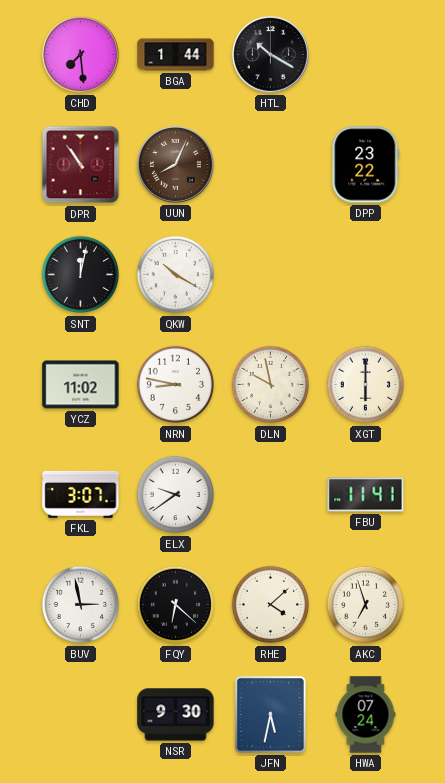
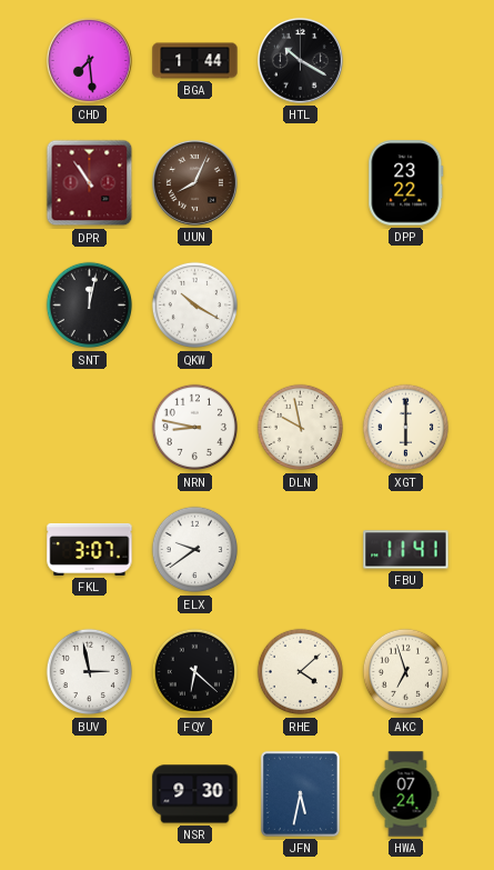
YCZ: 11:02 -> none
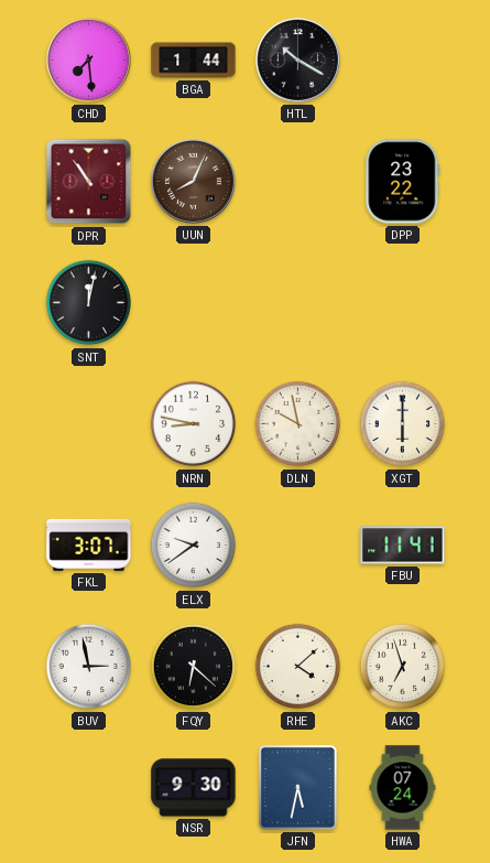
QKW: 10:20 -> none
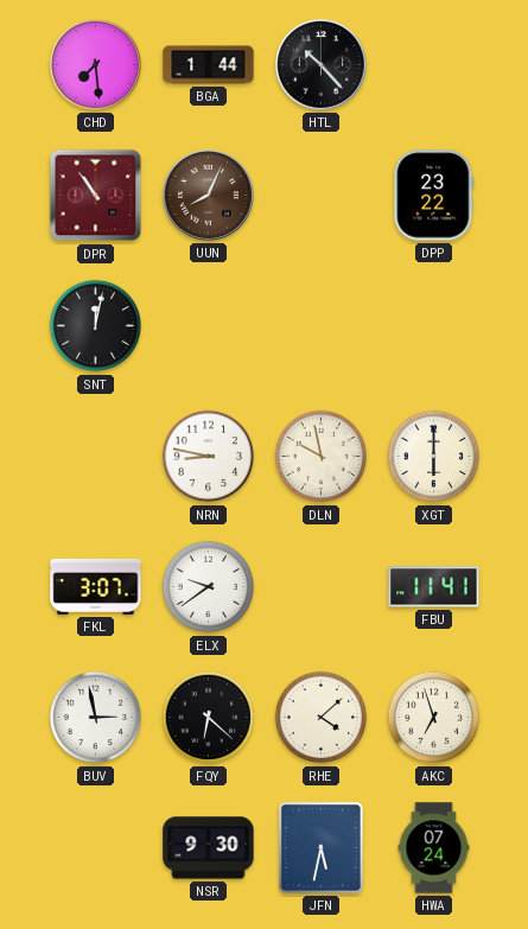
HTL: 10:20 -> 10:23
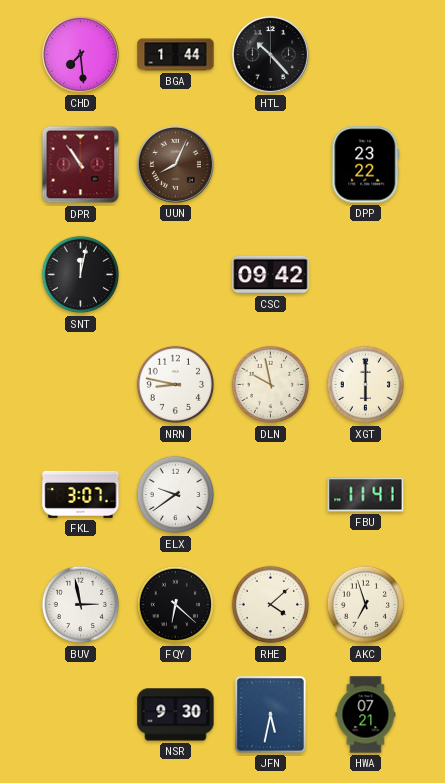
CSC: none -> 09:42
HWA: 07:24 -> 07:21
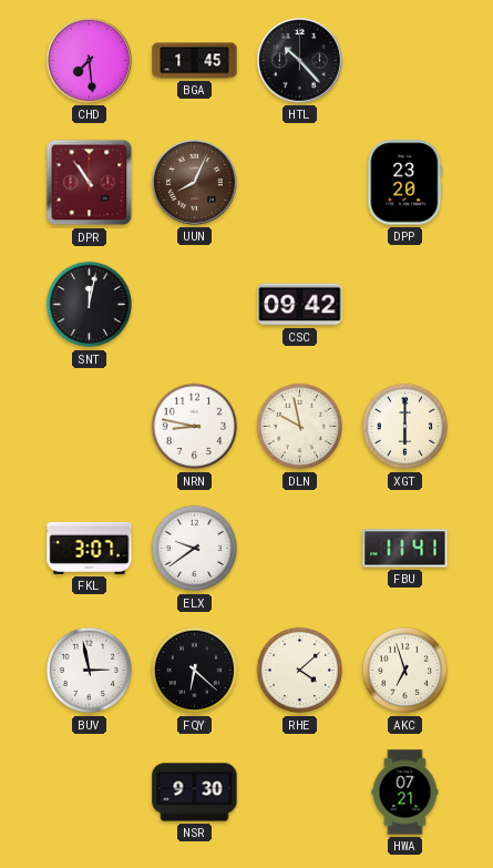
BGA: 1:44 -> 1:45
DPP: 23:22 -> 23:20
JFN: 5:32 -> none
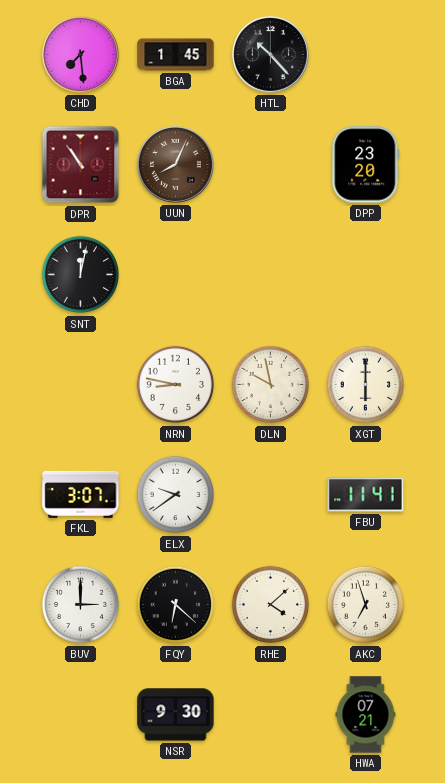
CSC: 09:42 -> none
BUV: 2:58 -> 3:00
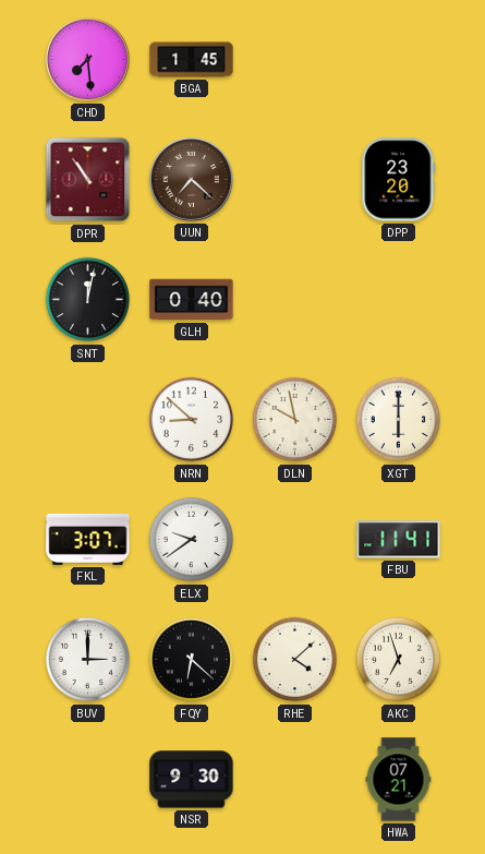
HTL: 10:23 -> none
UUN: 8:04 -> 7:22
GLH: none -> 0:40
NRN: 8:47 -> 8:52
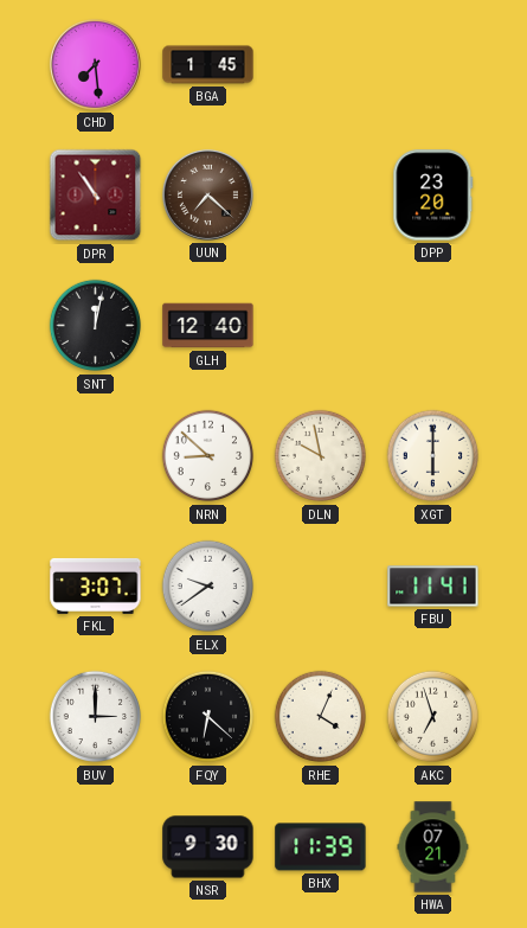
GLH: 0:40 -> 12:40
RHE: 4:08 -> 4:04
BHX: none -> 11:39
